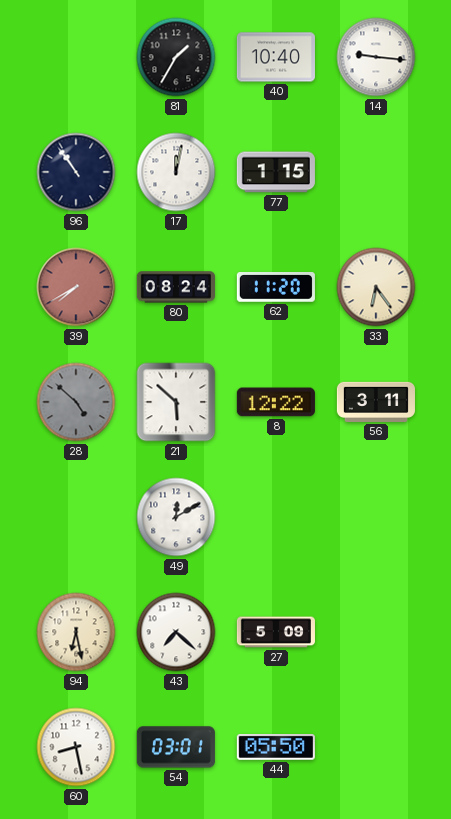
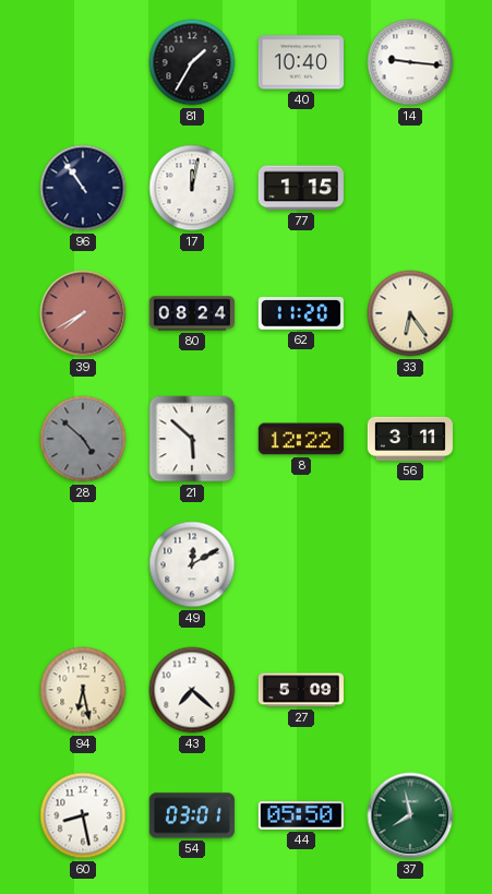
37: none -> 7:58
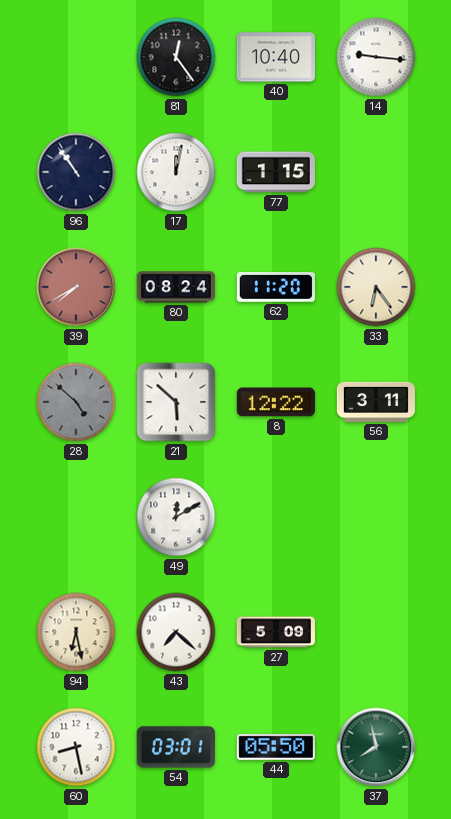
81: 1:35 -> 12:24
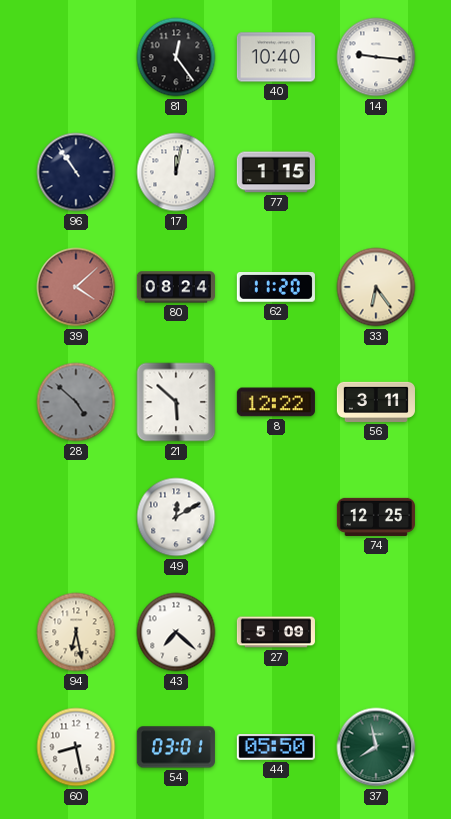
39: 7:40 -> 4:08
74: none -> 12:25
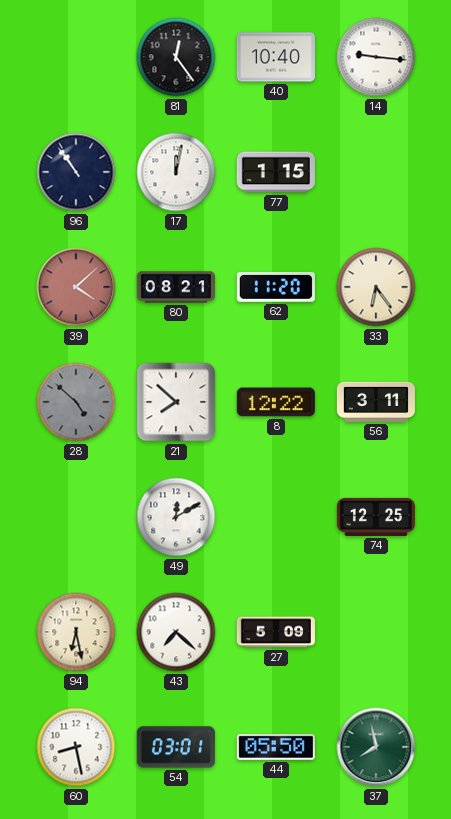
80: 08:24 -> 08:21
21: 5:52 -> 7:52
